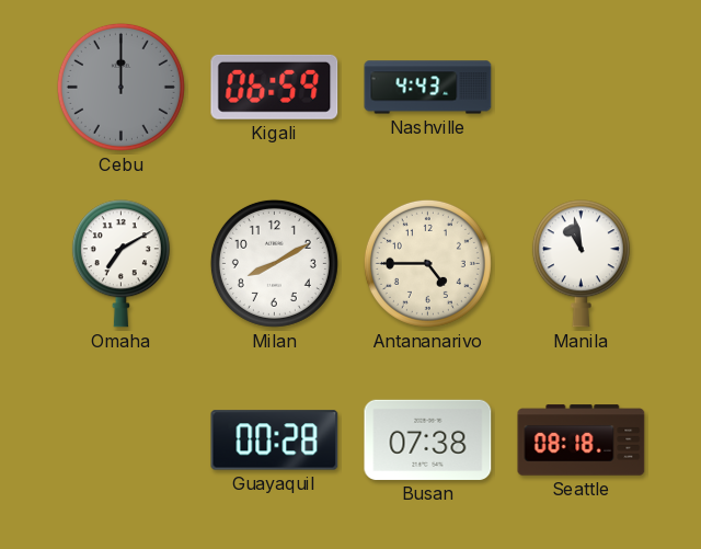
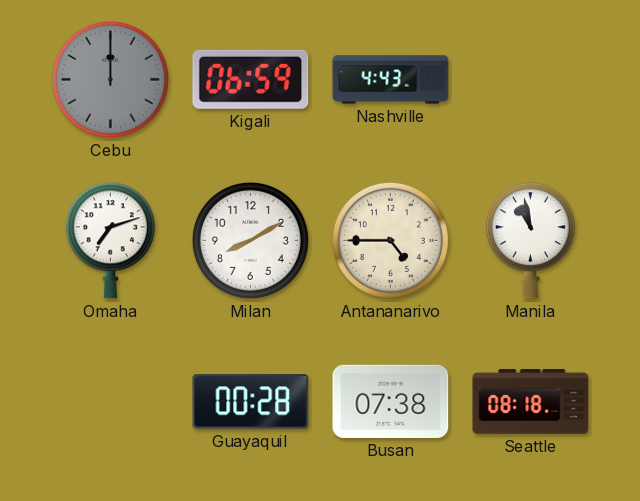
Omaha: 7:10 -> 7:12
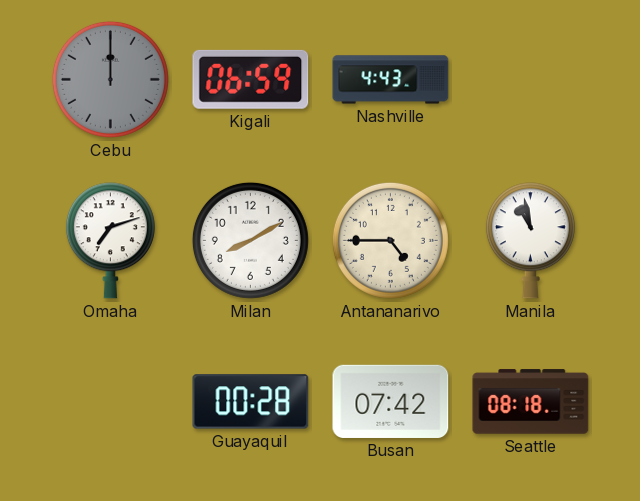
Busan: 07:38 -> 07:42
